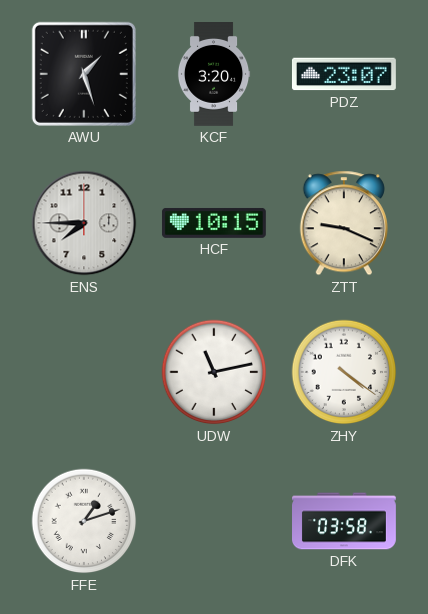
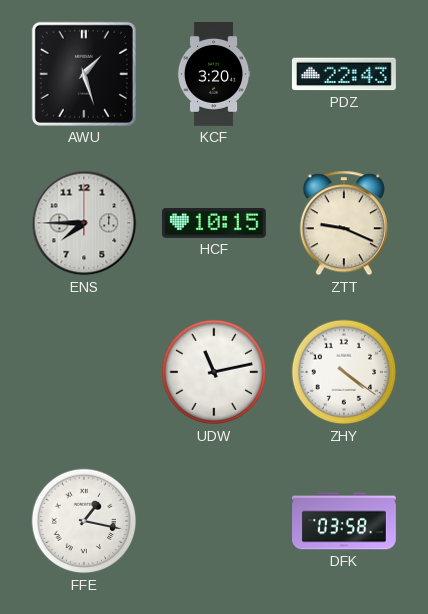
PDZ: 23:07 -> 22:43
FFE: 1:12 -> 1:17
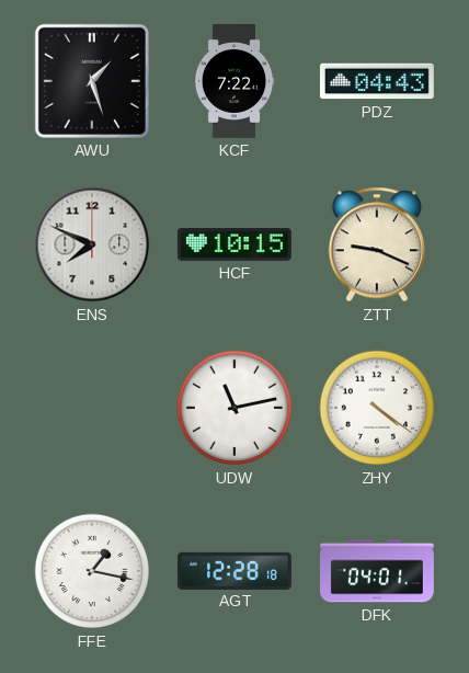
KCF: 3:20 -> 7:22
PDZ: 22:43 -> 04:43
ENS: 7:45 -> 7:49
AGT: none -> 12:28
DFK: 03:58 -> 04:01
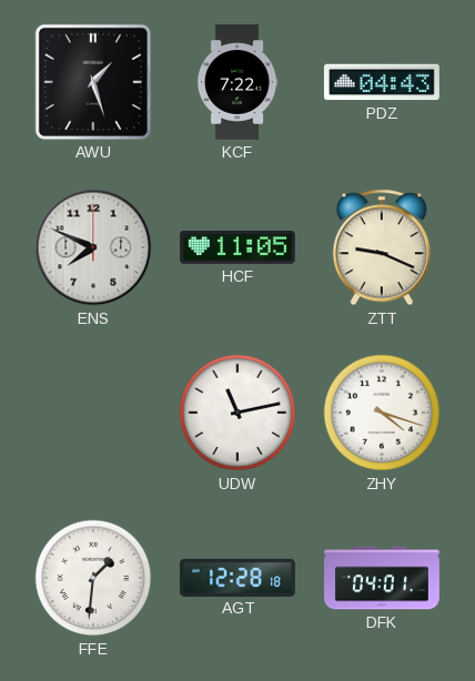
HCF: 10:15 -> 11:05
ZHY: 4:21 -> 4:18
FFE: 1:17 -> 1:31
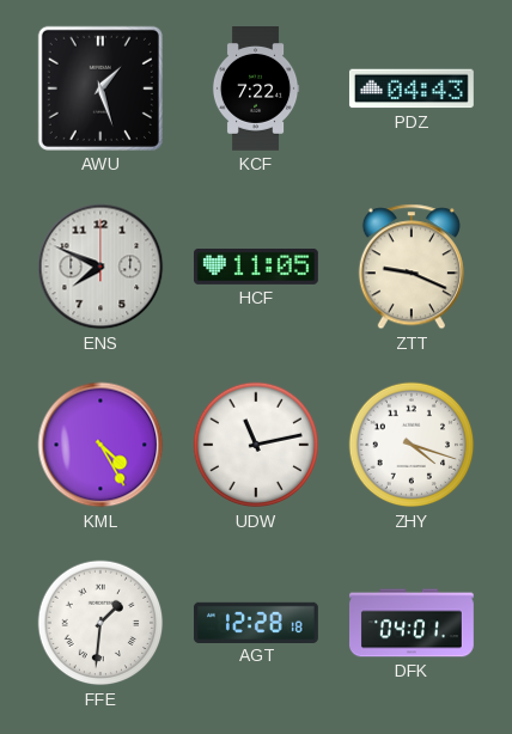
KML: none -> 4:25
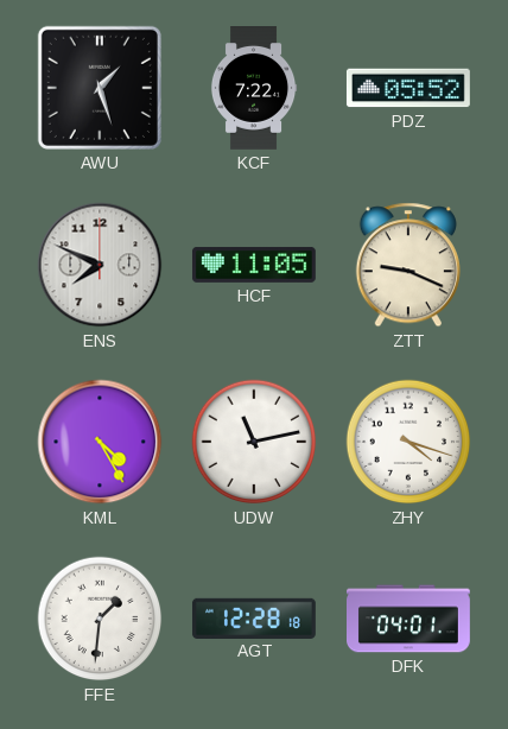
PDZ: 04:43 -> 05:52
